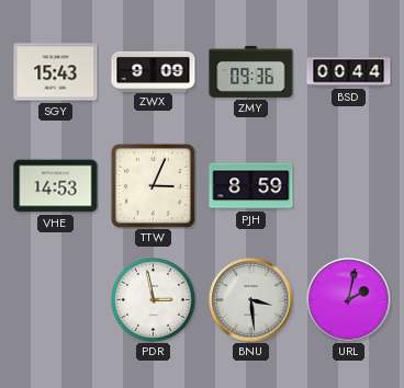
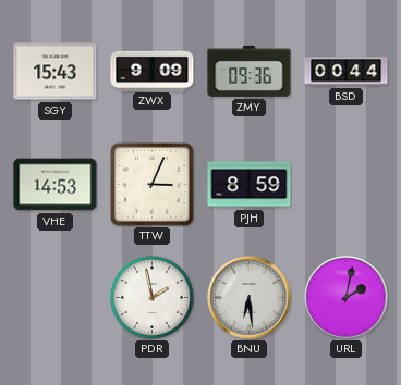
PDR: 2:58 -> 1:58
BNU: 3:29 -> 6:29
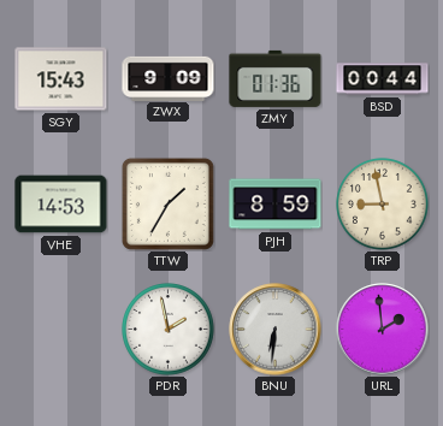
ZMY: 09:36 -> 01:36
TTW: 3:04 -> 1:35
TRP: none -> 8:58
BNU: 6:29 -> 6:31
URL: 2:02 -> 1:59
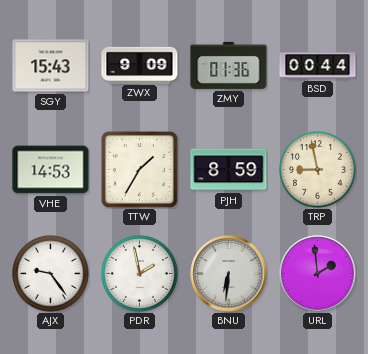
AJX: none -> 9:24
